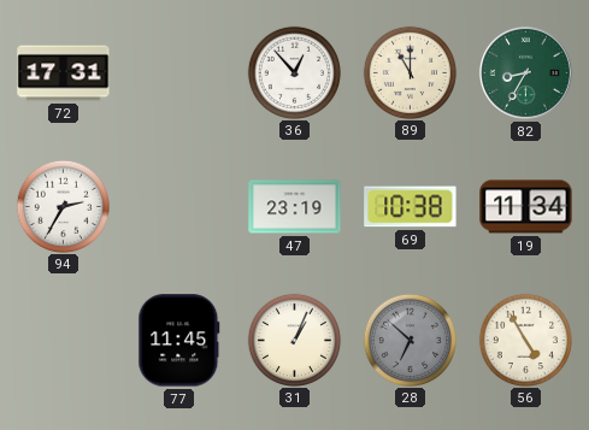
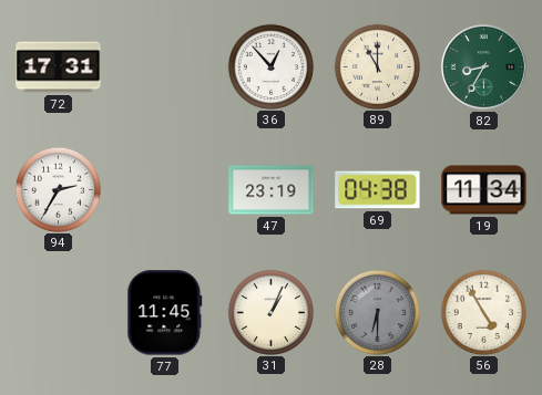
69: 10:38 -> 04:38
28: 6:52 -> 6:30
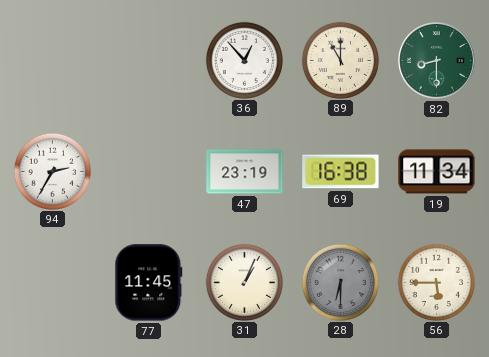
72: 17:31 -> none
82: 8:35 -> 8:30
69: 04:38 -> 16:38
56: 4:55 -> 5:45
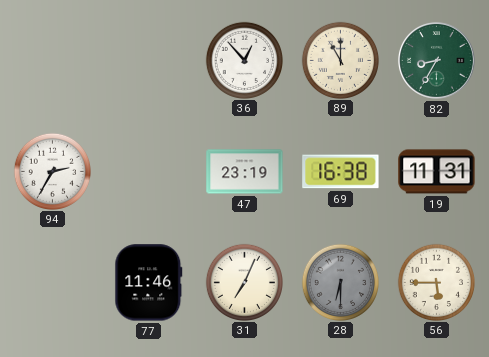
82: 8:30 -> 8:35
19: 11:34 -> 11:31
77: 11:45 -> 11:46
31: 1:04 -> 7:04
